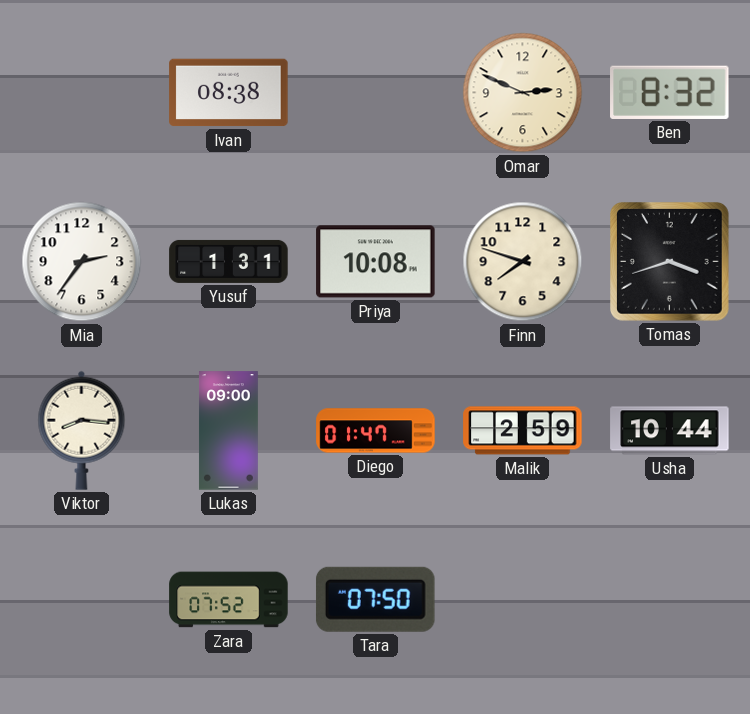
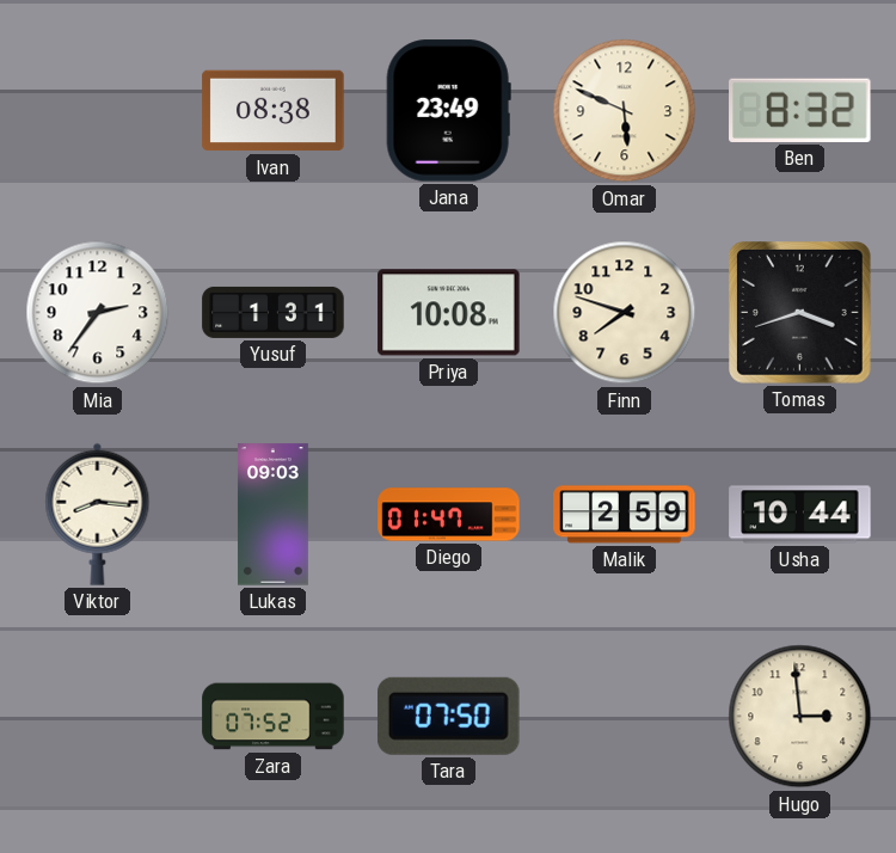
Jana: none -> 23:49
Omar: 2:49 -> 5:49
Lukas: 09:00 -> 09:03
Hugo: none -> 2:59
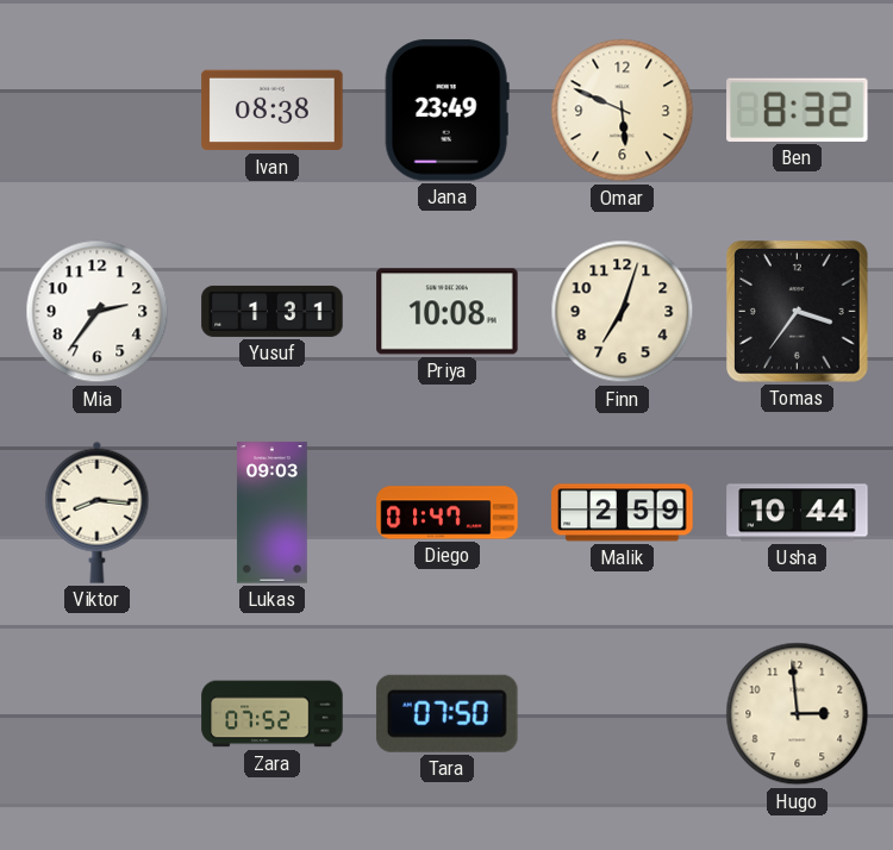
Finn: 7:48 -> 7:03
Tomas: 3:42 -> 3:36
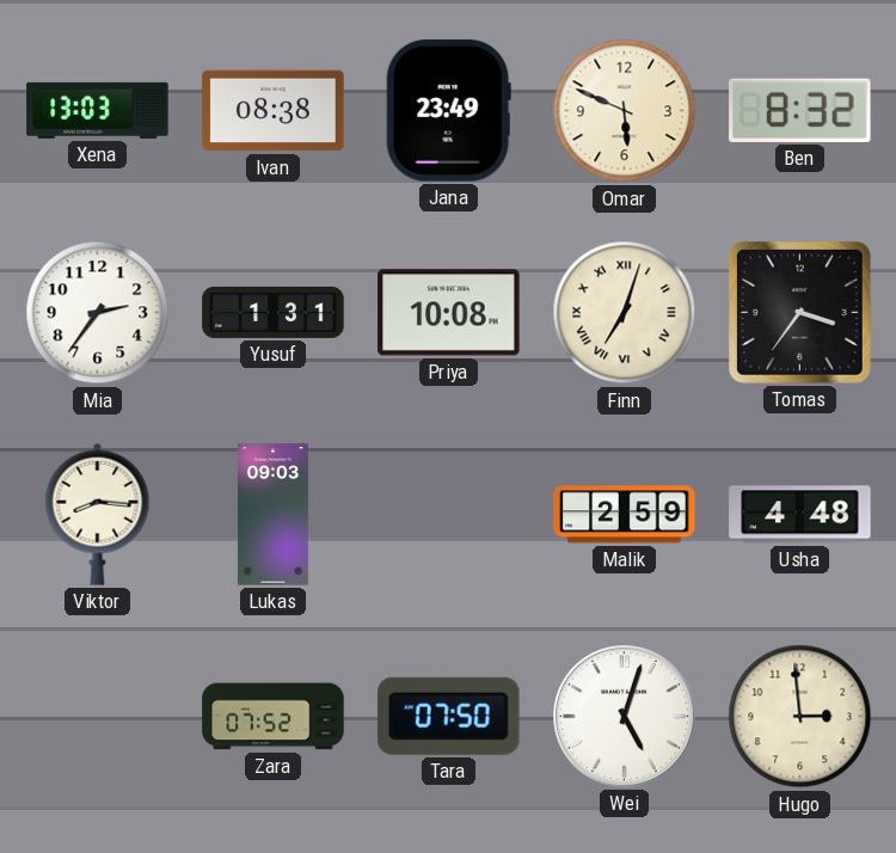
Xena: none -> 13:03
Finn numerals: Arabic -> Roman
Diego: 01:47 -> none
Usha: 10:44 -> 4:48
Wei: none -> 5:03
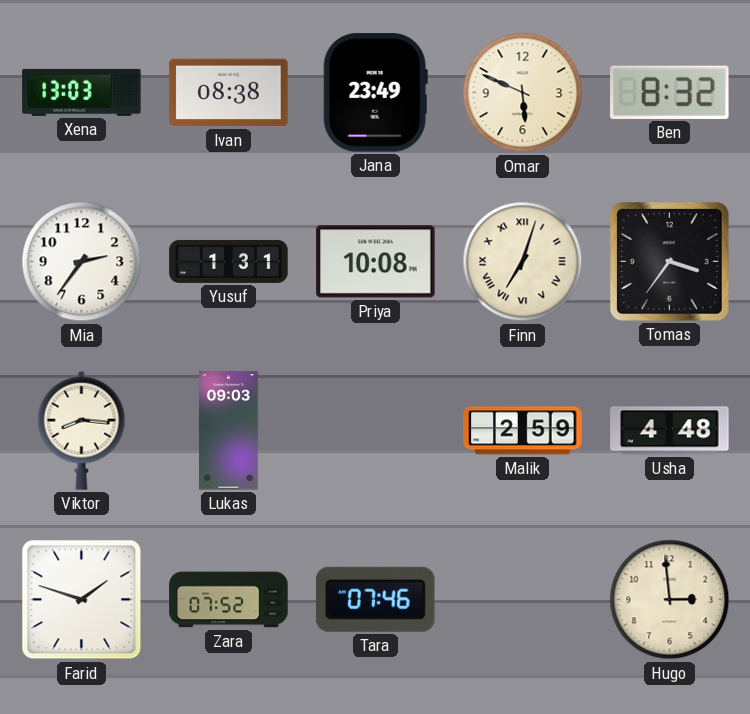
Farid: none -> 1:48
Tara: 07:50 -> 07:46
Wei: 5:03 -> none
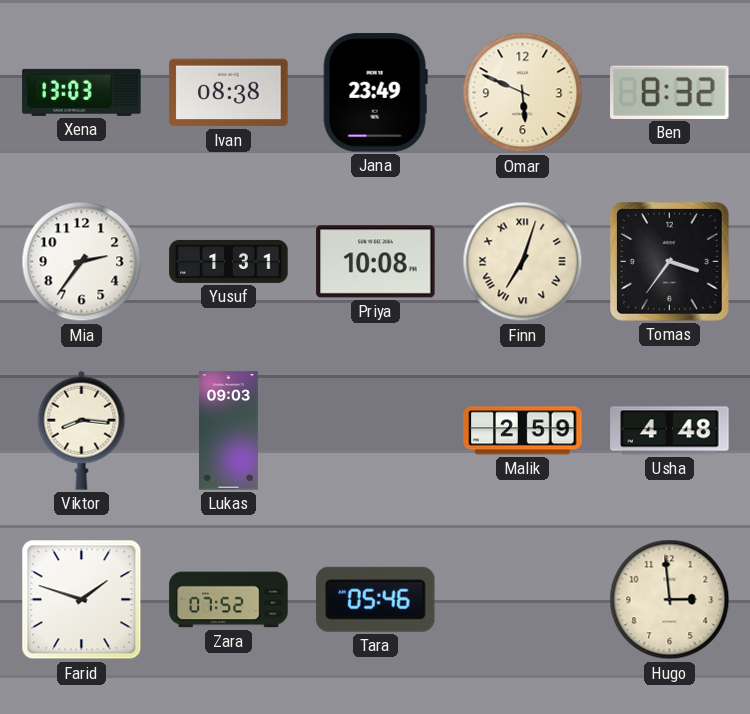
Tara: 07:46 -> 05:46
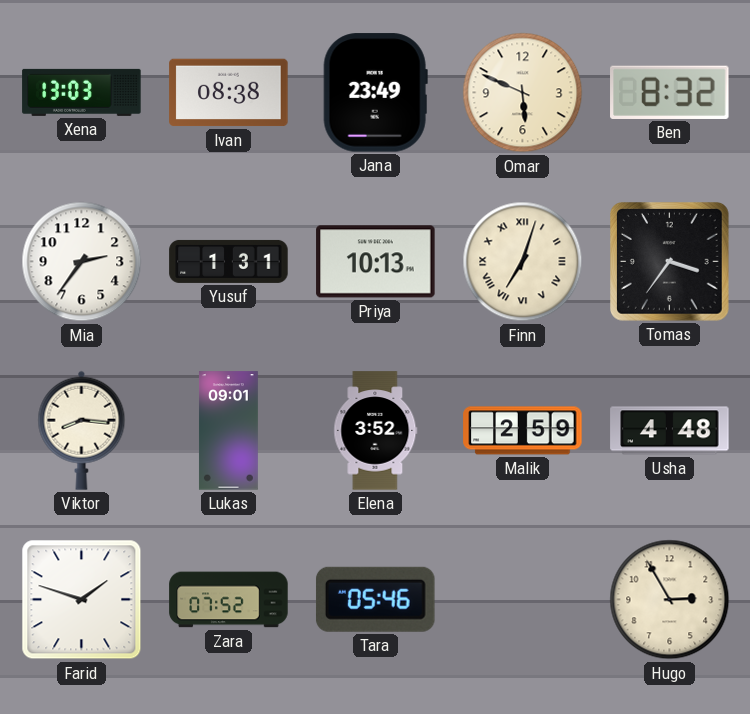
Priya: 10:08 -> 10:13
Lukas: 09:03 -> 09:01
Elena: none -> 3:52
Hugo: 2:59 -> 2:55
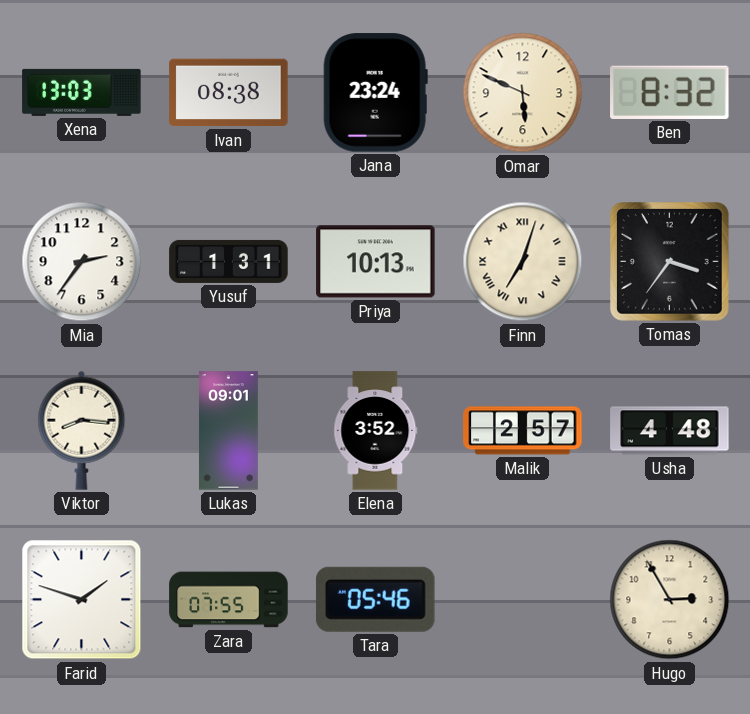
Jana: 23:49 -> 23:24
Malik: 2:59 -> 2:57
Zara: 07:52 -> 07:55
